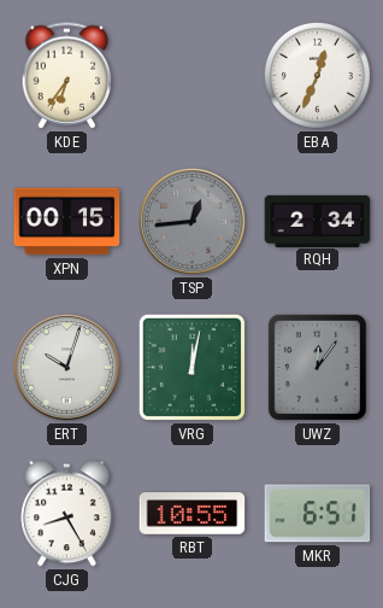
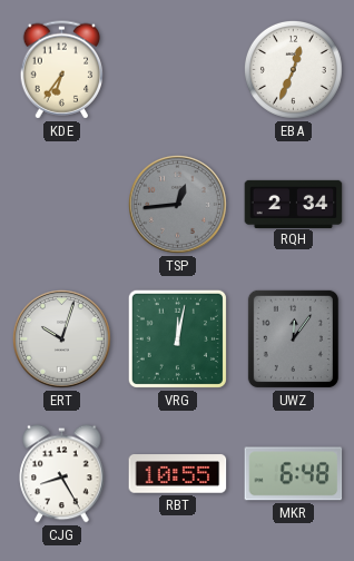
XPN: 00:15 -> none
MKR: 6:51 -> 6:48
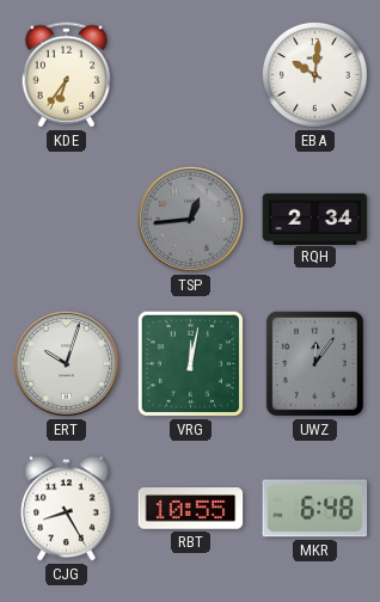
EBA: 12:34 -> 10:01
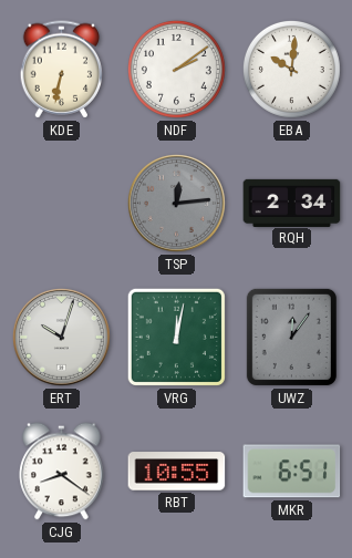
KDE: 6:36 -> 6:32
NDF: none -> 2:09
TSP: 12:44 -> 12:14
CJG: 8:25 -> 8:21
MKR: 6:48 -> 6:51
